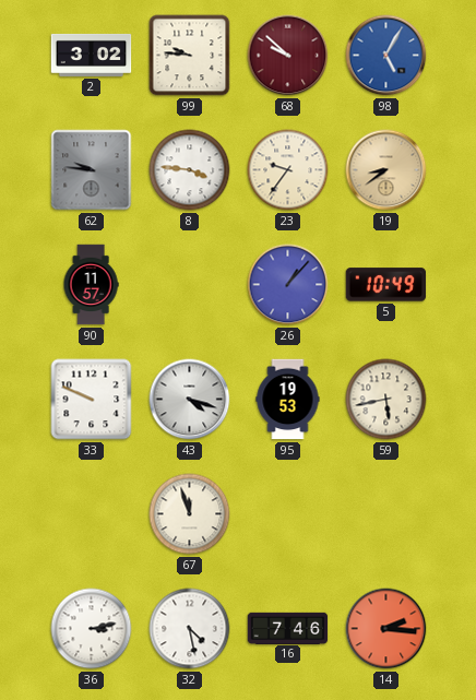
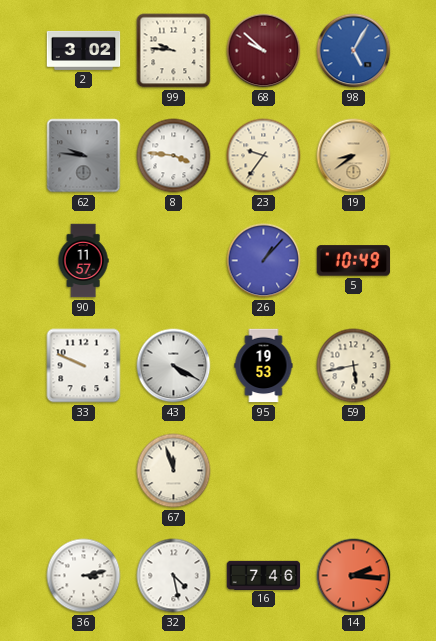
43: 4:18 -> 4:20
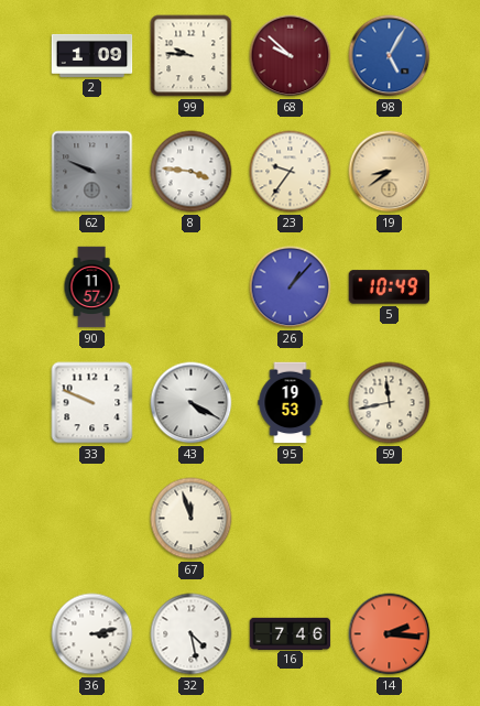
2: 3:02 -> 1:09
62: 9:46 -> 9:49
59: 5:43 -> 11:43
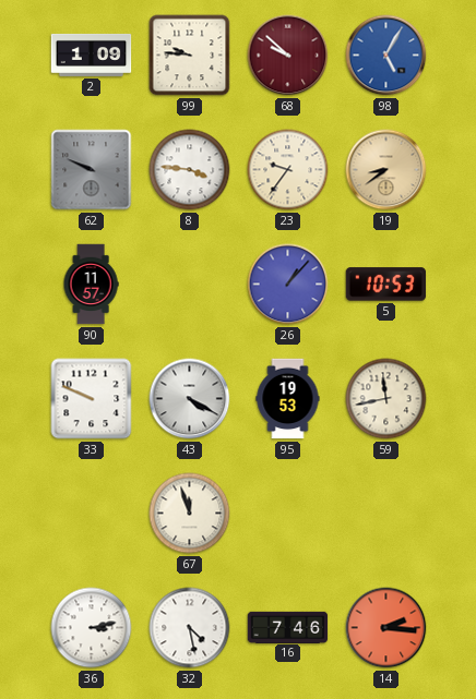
5: 10:49 -> 10:53
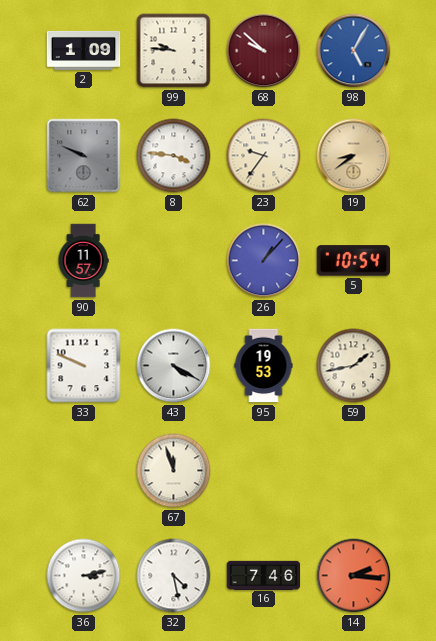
5: 10:53 -> 10:54
59: 11:43 -> 1:43
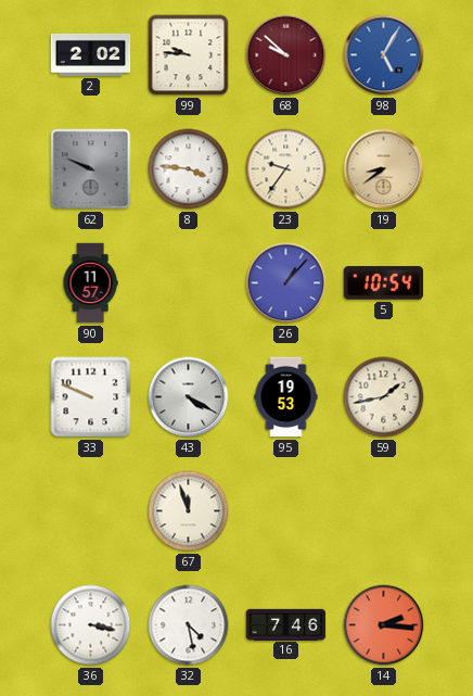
2: 1:09 -> 2:02
36: 3:13 -> 3:17
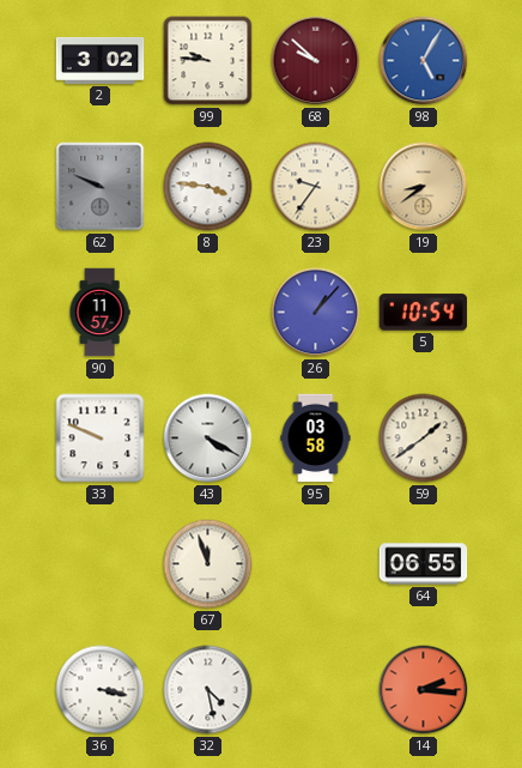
2: 2:02 -> 3:02
95: 19:53 -> 03:58
59: 1:43 -> 1:39
64: none -> 06:55
16: 7:46 -> none
